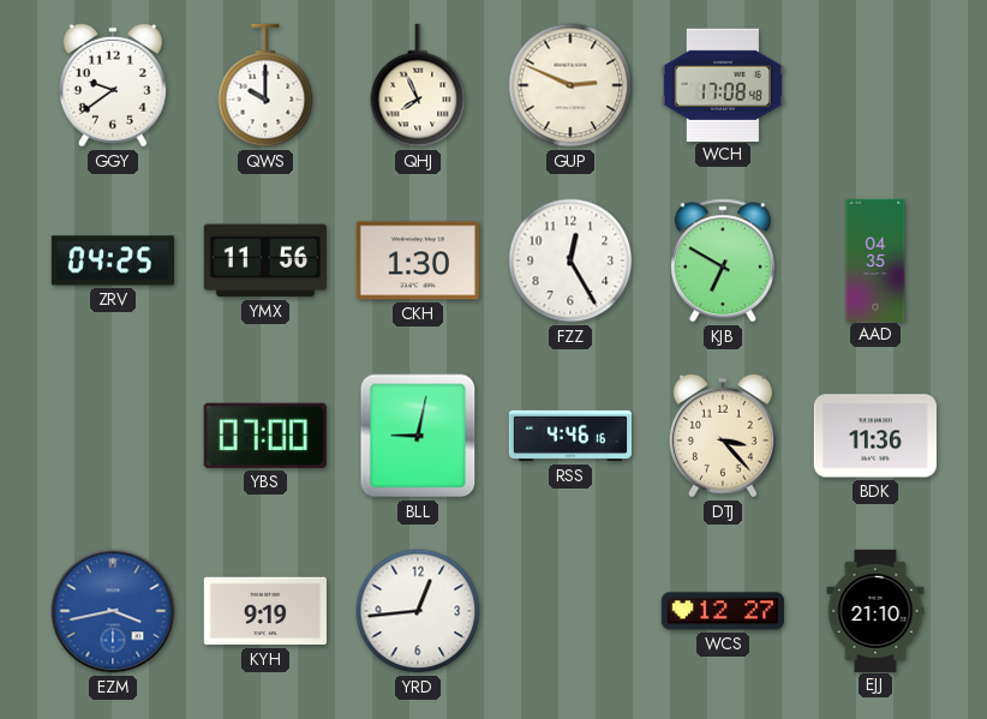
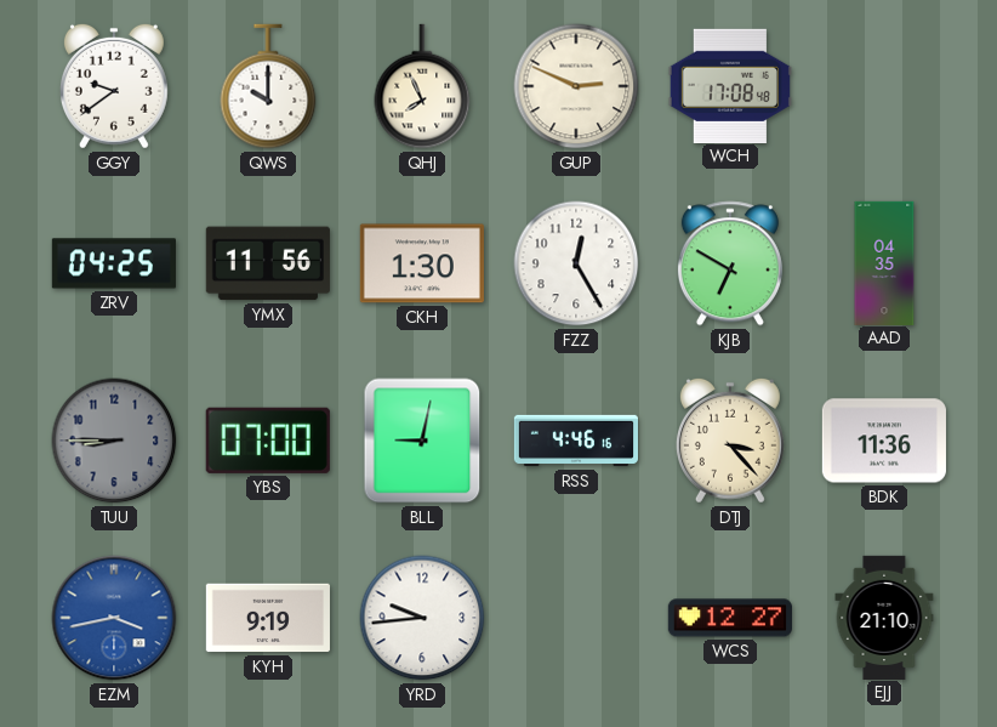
TUU: none -> 8:45
YRD: 12:44 -> 9:44
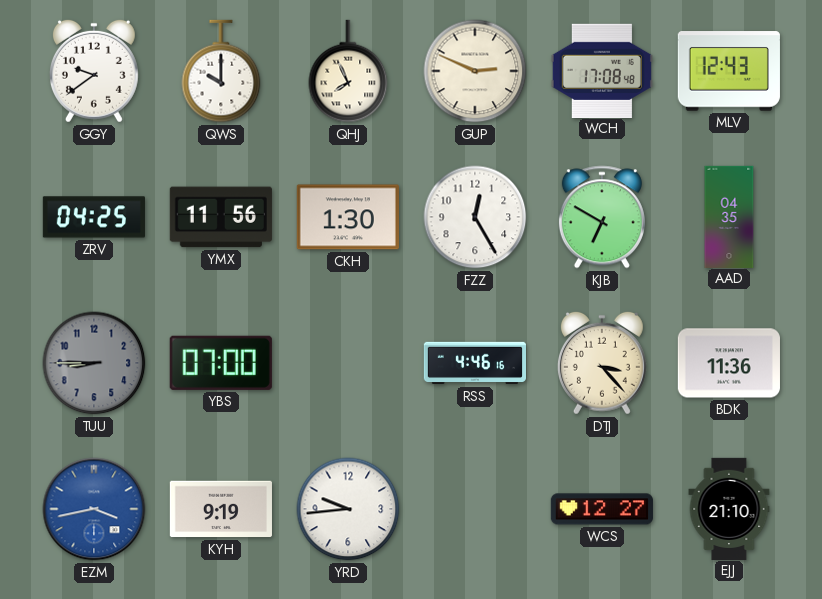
MLV: none -> 12:43
BLL: 9:02 -> none
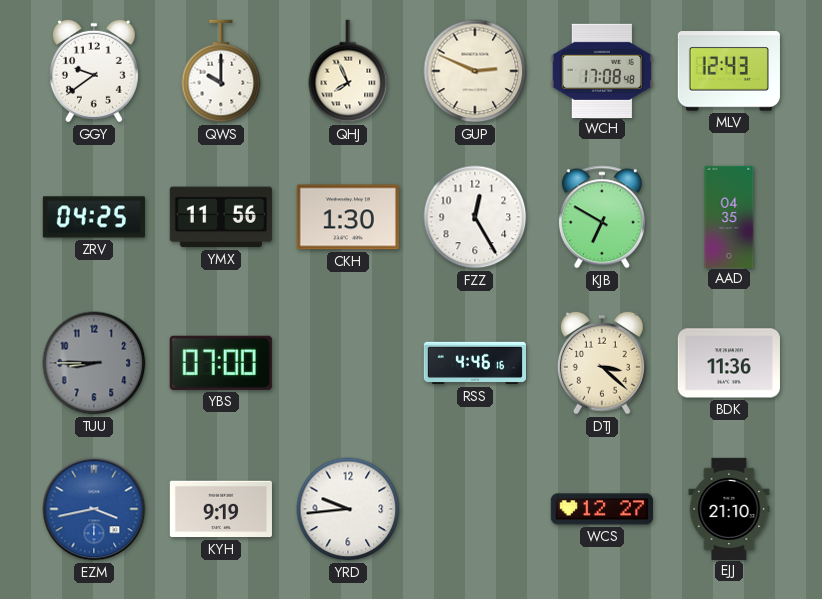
DTJ: 3:23 -> 3:22
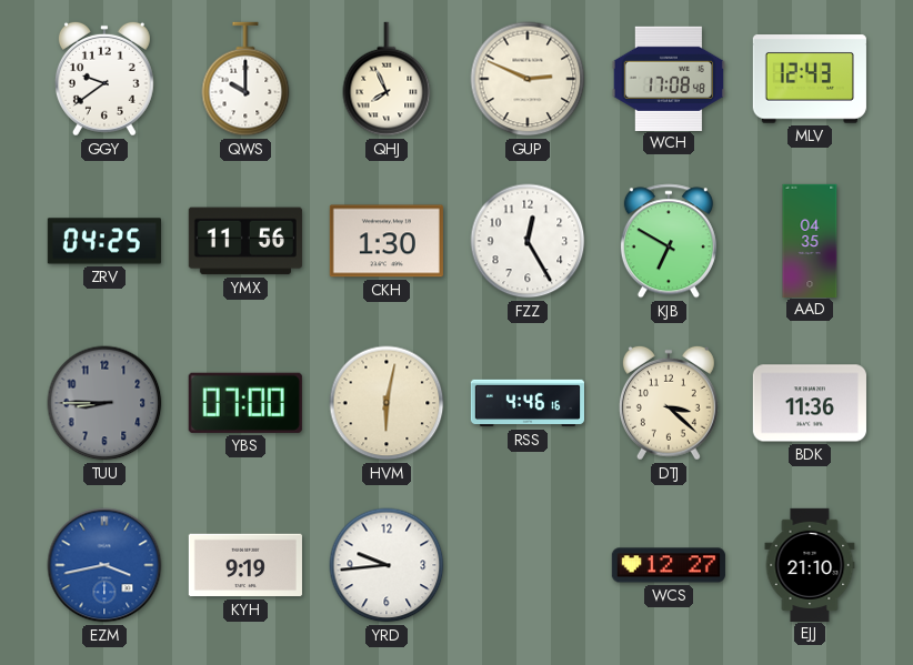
HVM: none -> 6:02
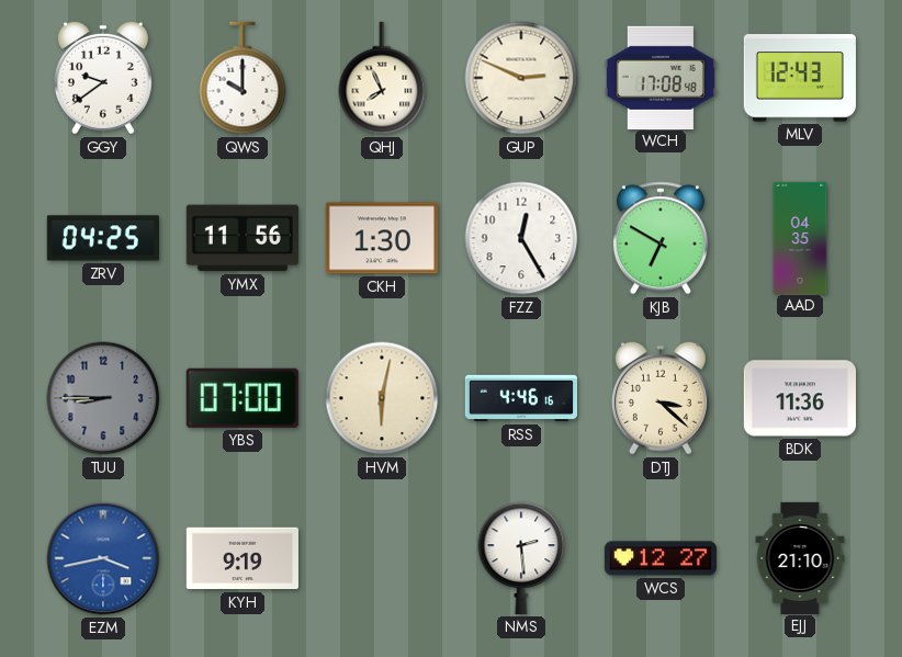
YRD: 9:44 -> none
NMS: none -> 2:29
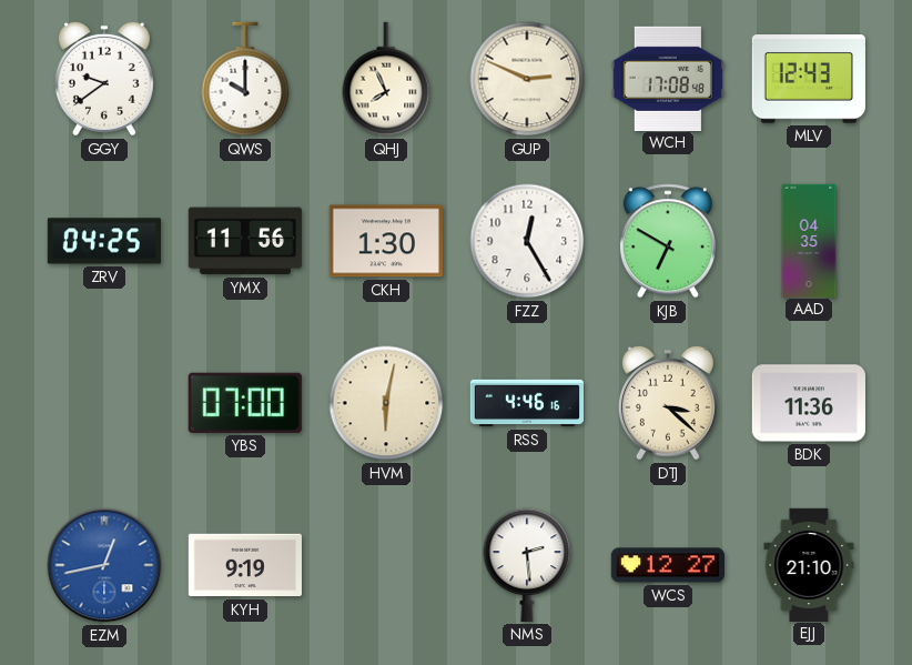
TUU: 8:45 -> none
EZM: 3:43 -> 12:43
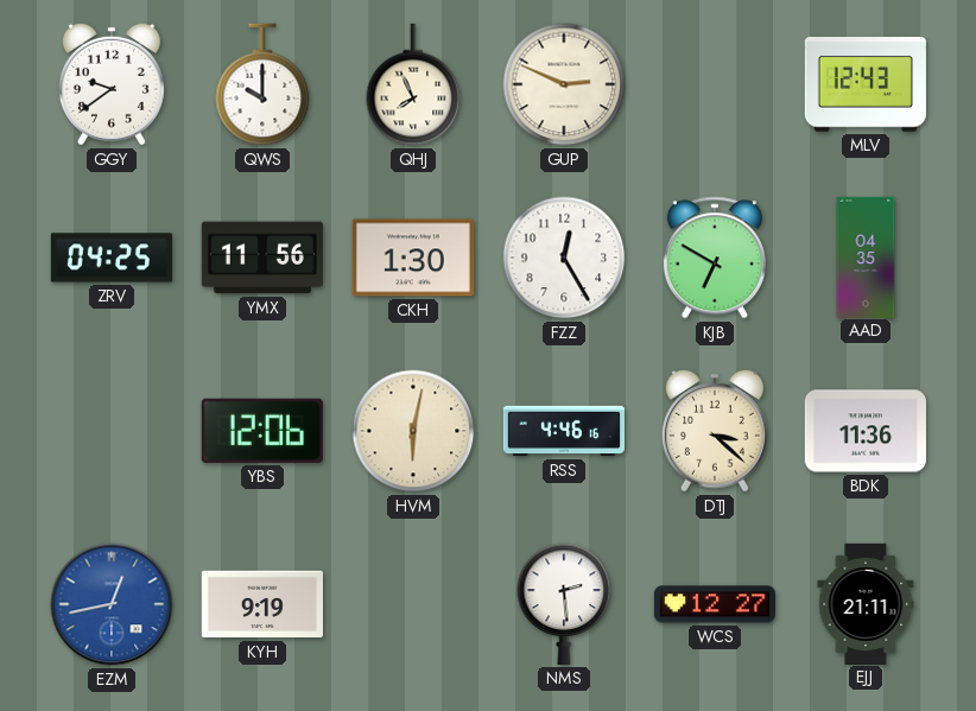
WCH: 17:08 -> none
YBS: 07:00 -> 12:06
EJJ: 21:10 -> 21:11
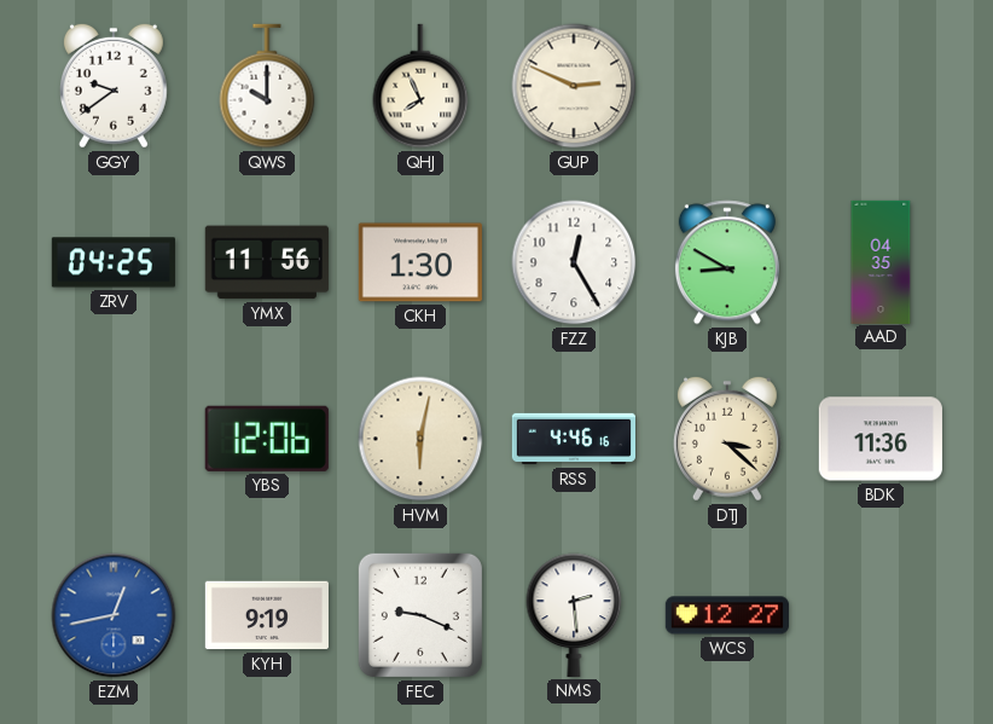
MLV: 12:43 -> none
KJB: 6:50 -> 8:50
FEC: none -> 9:19
EJJ: 21:11 -> none
